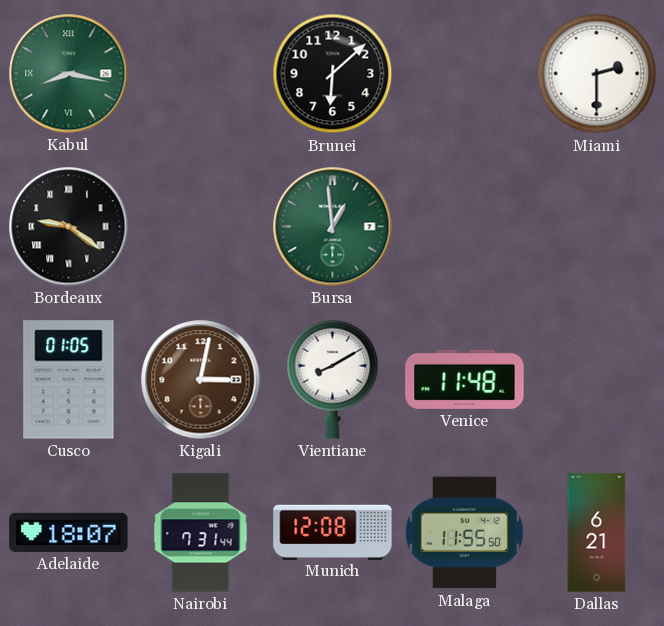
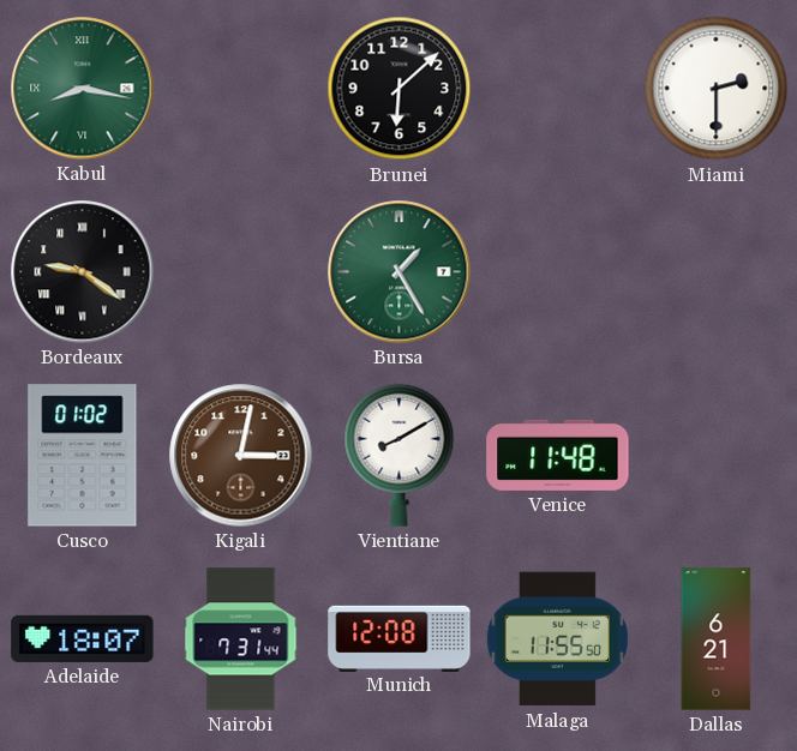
Bursa: 12:59 -> 1:25
Cusco: 01:05 -> 01:02
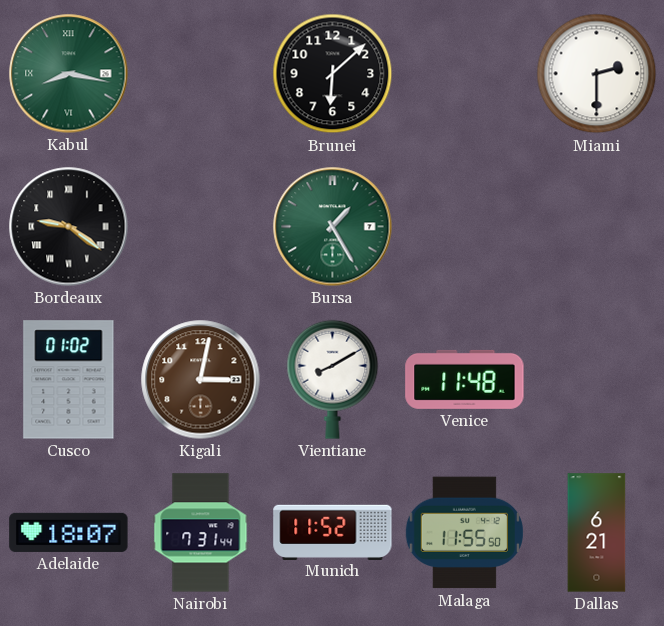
Munich: 12:08 -> 11:52
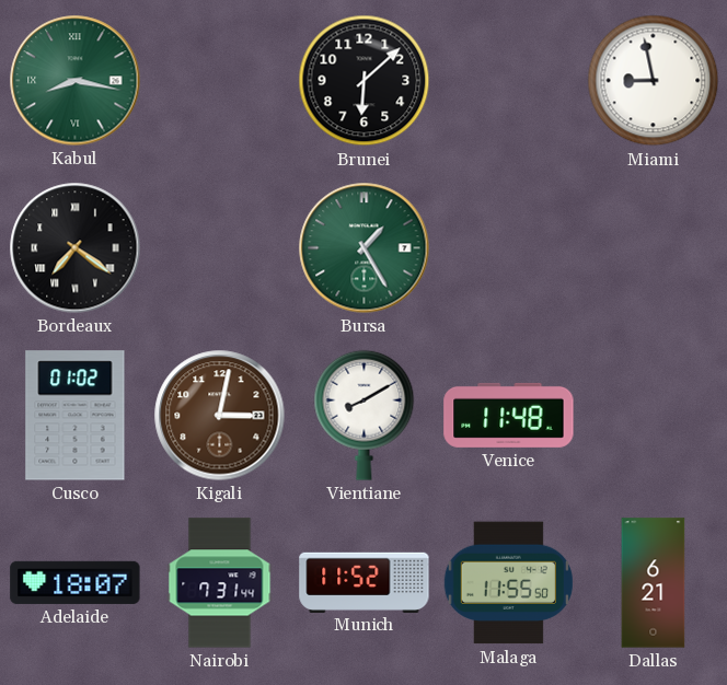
Miami: 2:30 -> 8:58
Bordeaux: 9:21 -> 7:21
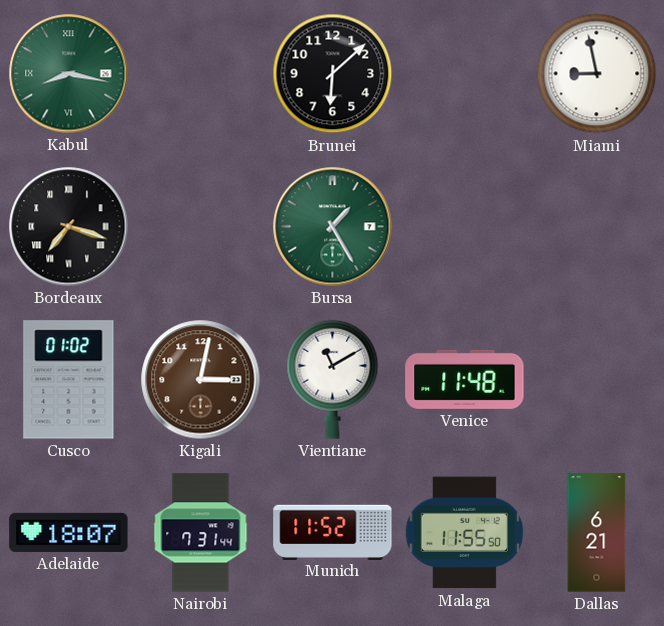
Bordeaux: 7:21 -> 7:18
Vientiane: 8:10 -> 11:10
